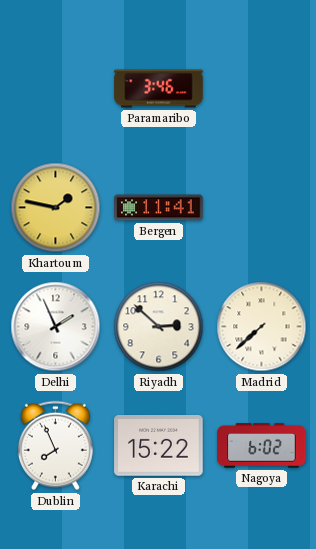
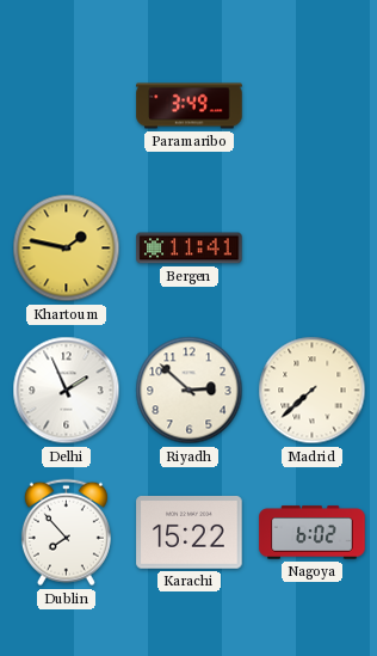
Paramaribo: 3:46 -> 3:49
Dublin: 7:56 -> 7:53
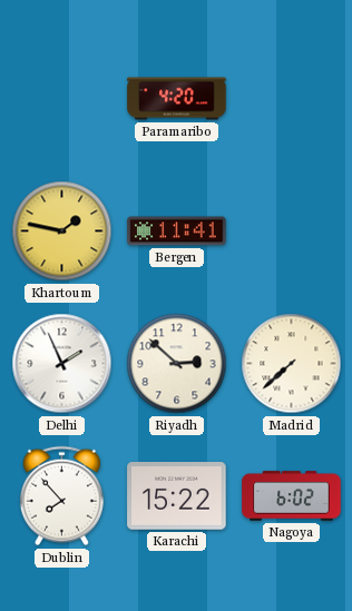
Paramaribo: 3:49 -> 4:20
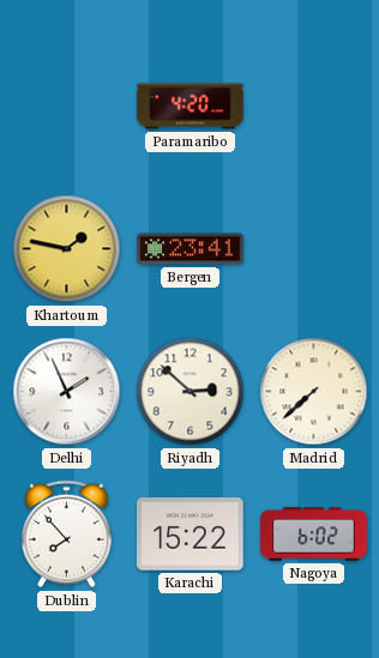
Bergen: 11:41 -> 23:41
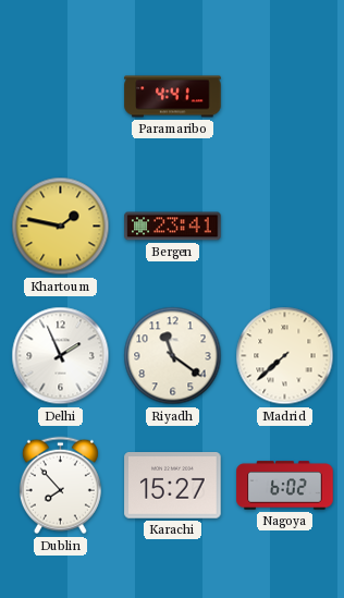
Paramaribo: 4:20 -> 4:41
Riyadh: 2:52 -> 11:21
Karachi: 15:22 -> 15:27
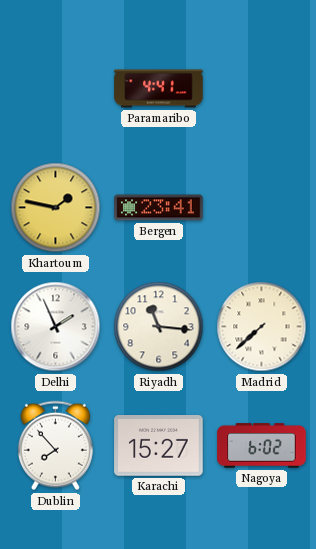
Riyadh: 11:21 -> 11:16
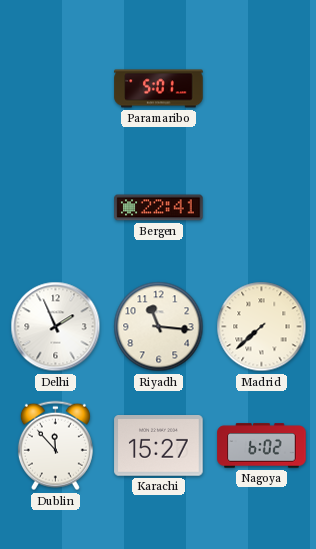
Paramaribo: 4:41 -> 5:01
Khartoum: 1:47 -> none
Bergen: 23:41 -> 22:41
Dublin: 7:53 -> 11:53
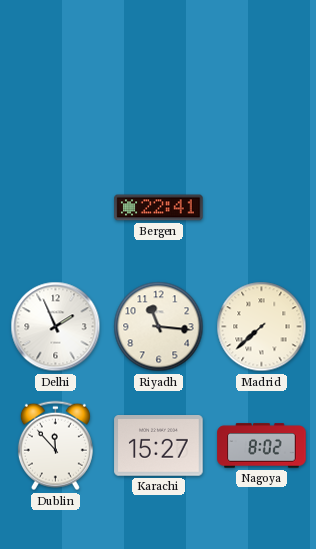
Paramaribo: 5:01 -> none
Nagoya: 6:02 -> 8:02
